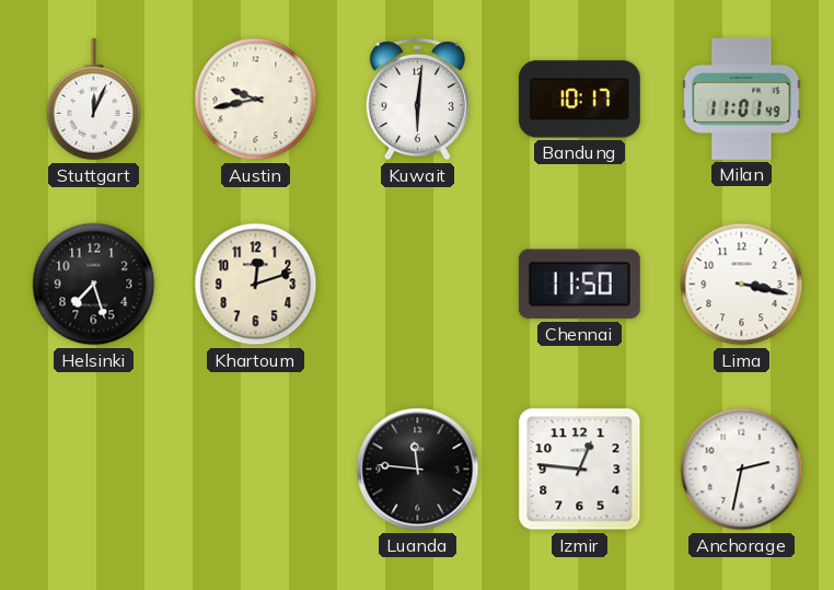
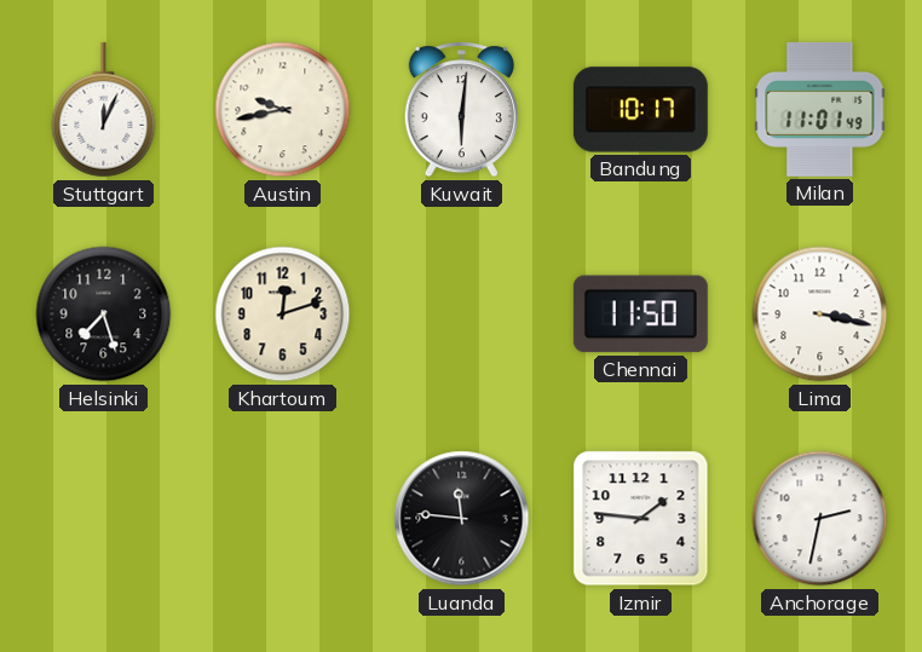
Izmir: 12:46 -> 1:46
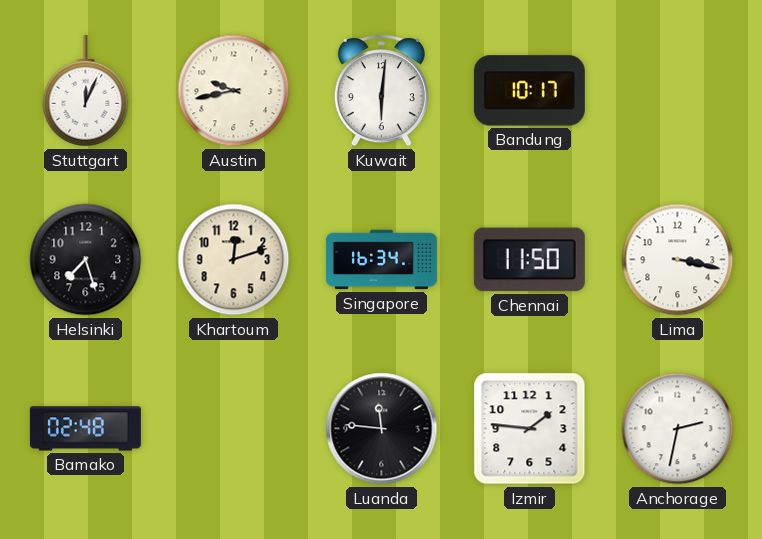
Milan: 11:01 -> none
Singapore: none -> 16:34
Bamako: none -> 02:48
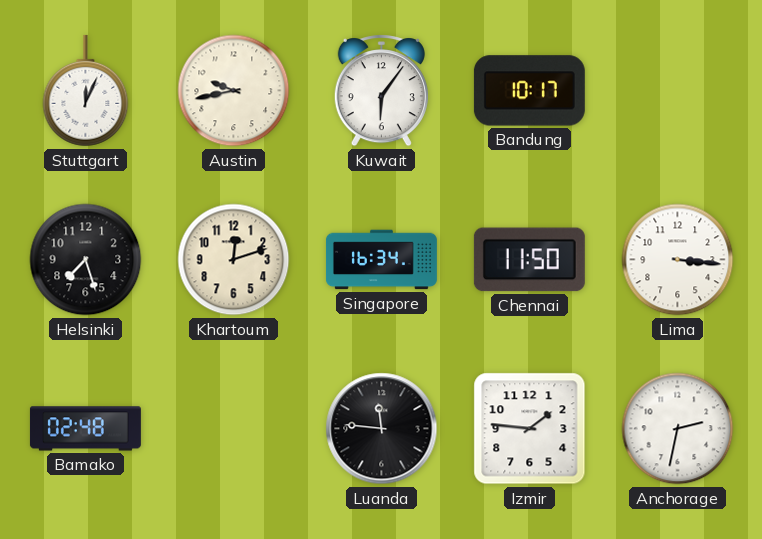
Kuwait: 6:01 -> 6:06
Lima: 3:17 -> 3:16
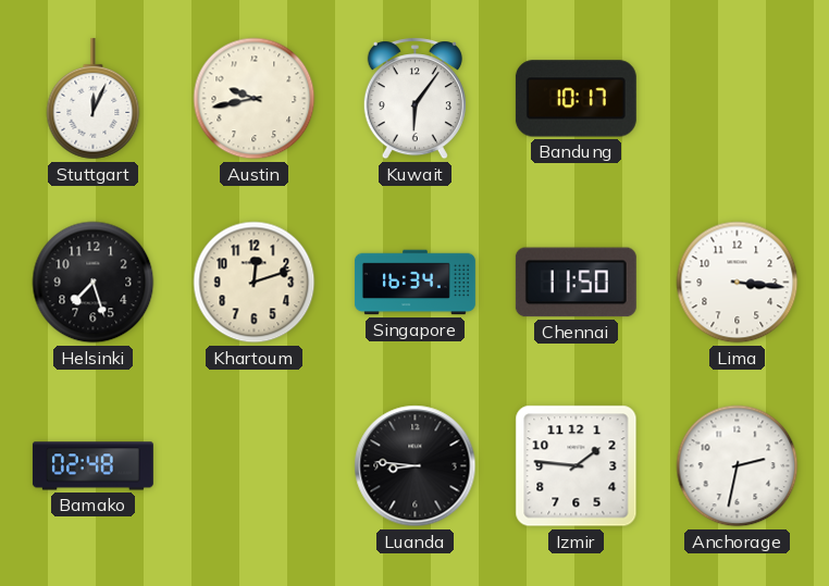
Luanda: 11:46 -> 8:46
